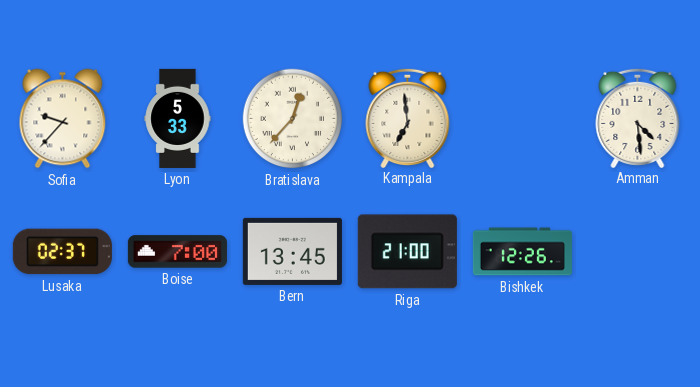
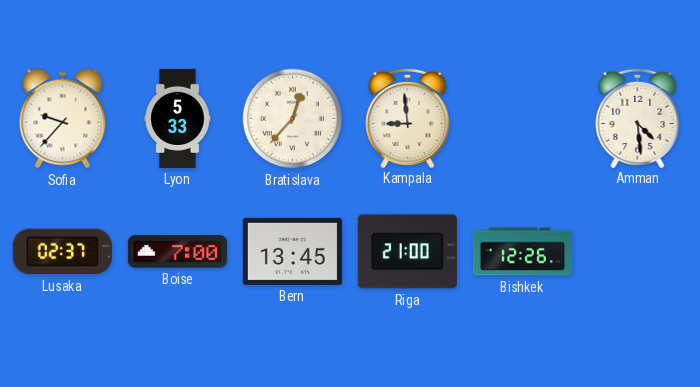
Kampala: 6:59 -> 8:59
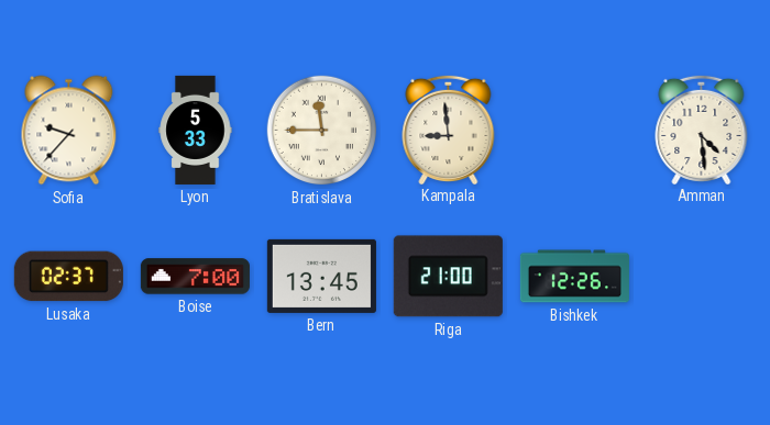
Bratislava: 12:37 -> 11:45
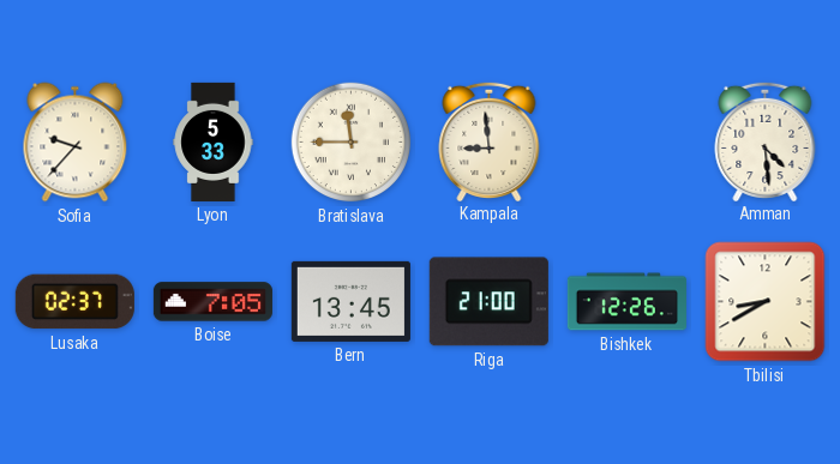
Boise: 7:00 -> 7:05
Tbilisi: none -> 8:40
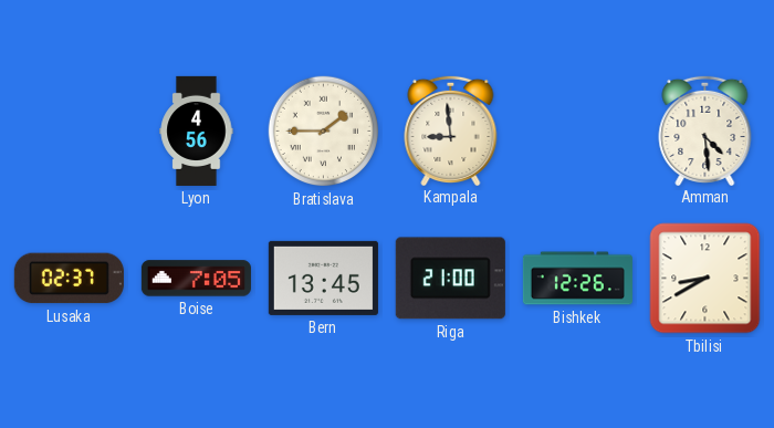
Sofia: 9:37 -> none
Lyon: 5:33 -> 4:56
Bratislava: 11:45 -> 1:45
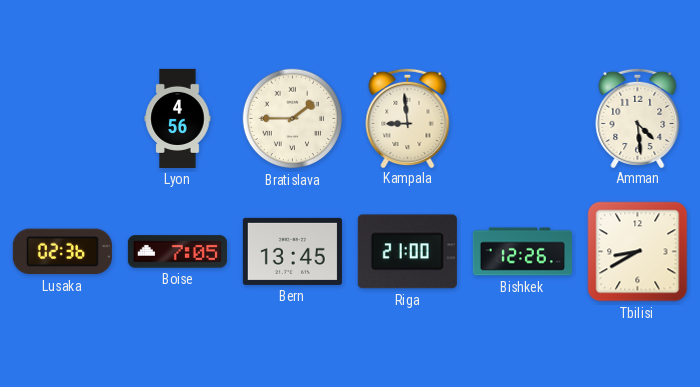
Lusaka: 02:37 -> 02:36
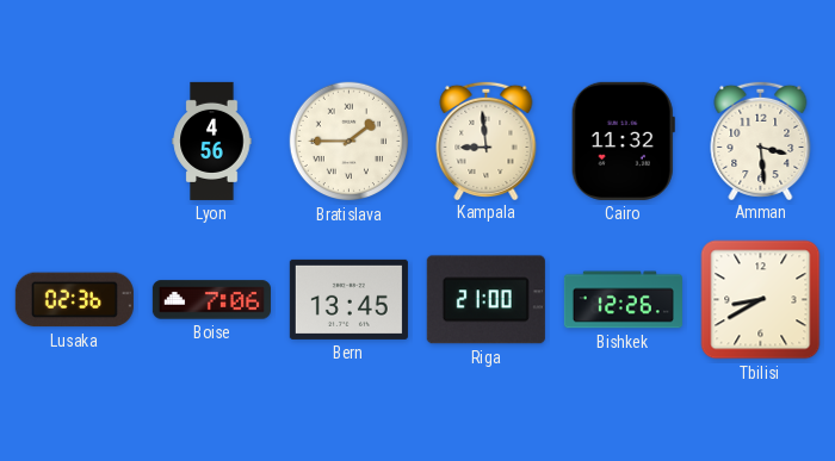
Cairo: none -> 11:32
Amman: 4:29 -> 3:29
Boise: 7:05 -> 7:06
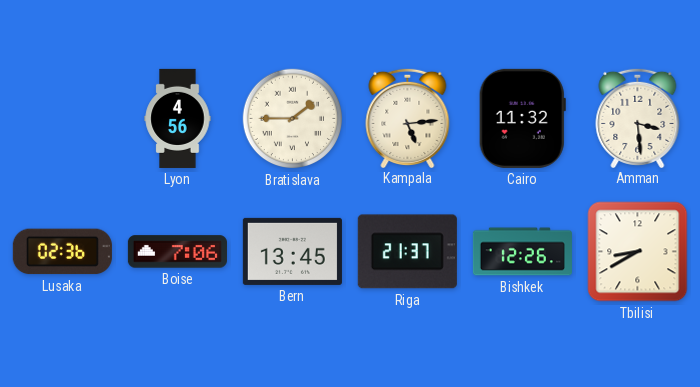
Kampala: 8:59 -> 5:14
Riga: 21:00 -> 21:37
